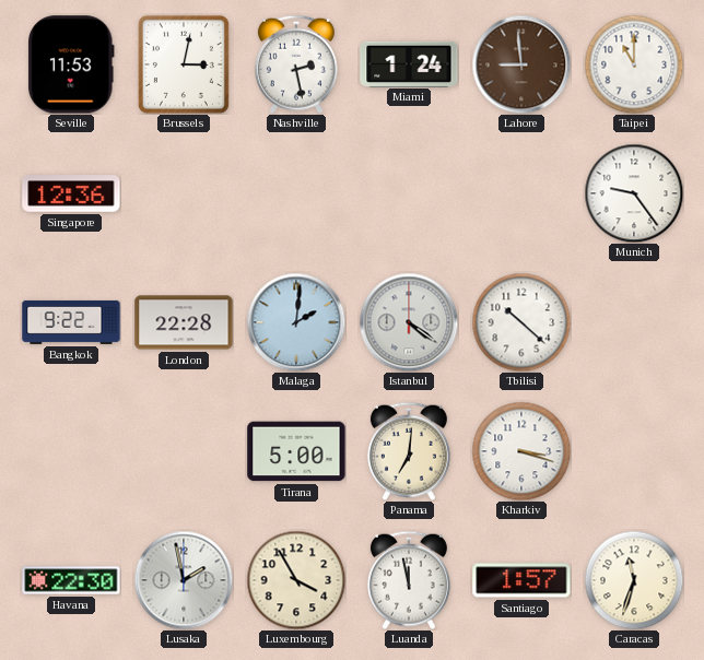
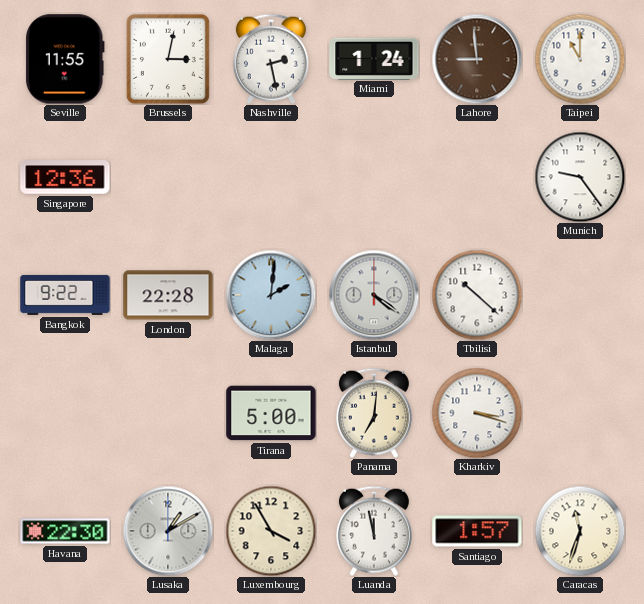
Seville: 11:53 -> 11:55
Lusaka: 1:58 -> 1:10
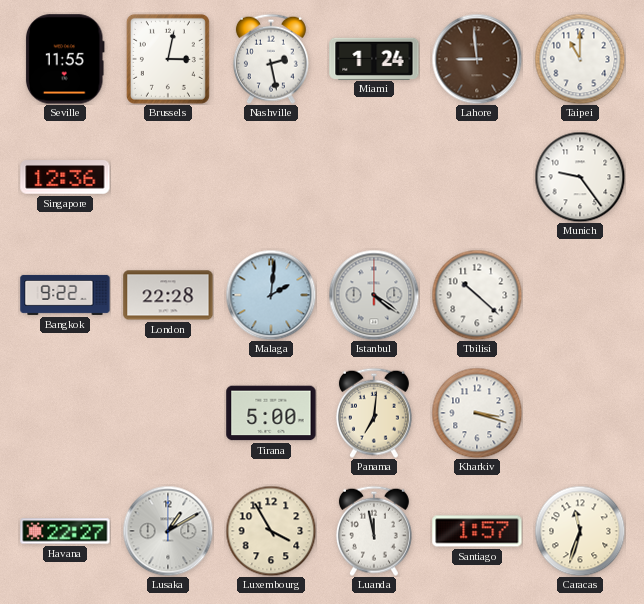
Havana: 22:30 -> 22:27
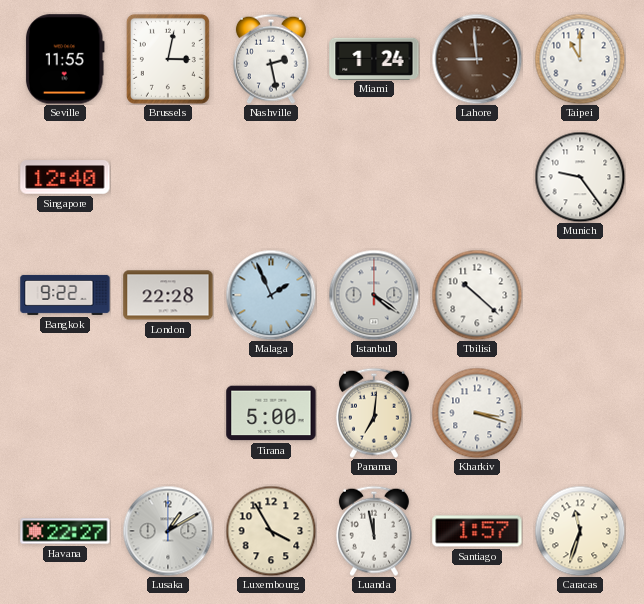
Singapore: 12:36 -> 12:40
Malaga: 2:01 -> 1:56
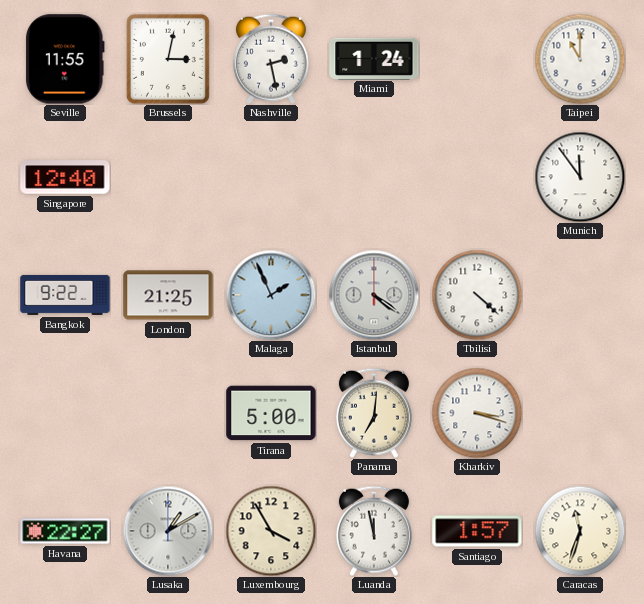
Lahore: 8:59 -> none
Munich: 9:24 -> 11:54
London: 22:28 -> 21:25
Tbilisi: 10:22 -> 4:22
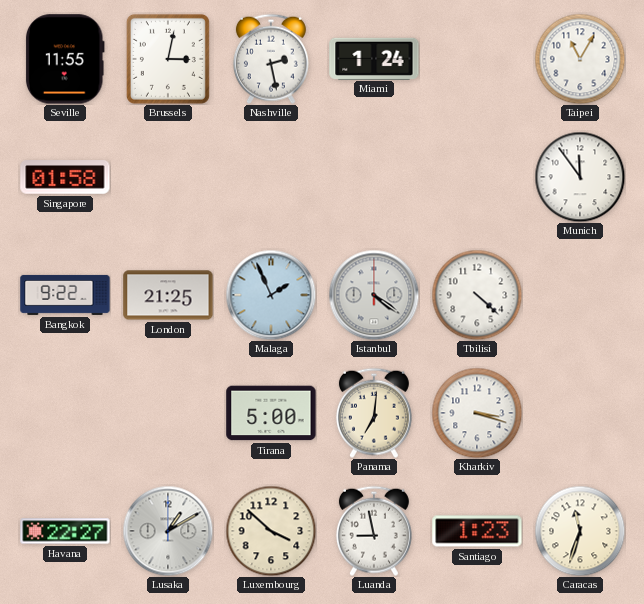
Taipei: 11:00 -> 11:05
Singapore: 12:40 -> 01:58
Luxembourg: 3:55 -> 3:52
Luanda: 11:58 -> 8:58
Santiago: 1:57 -> 1:23
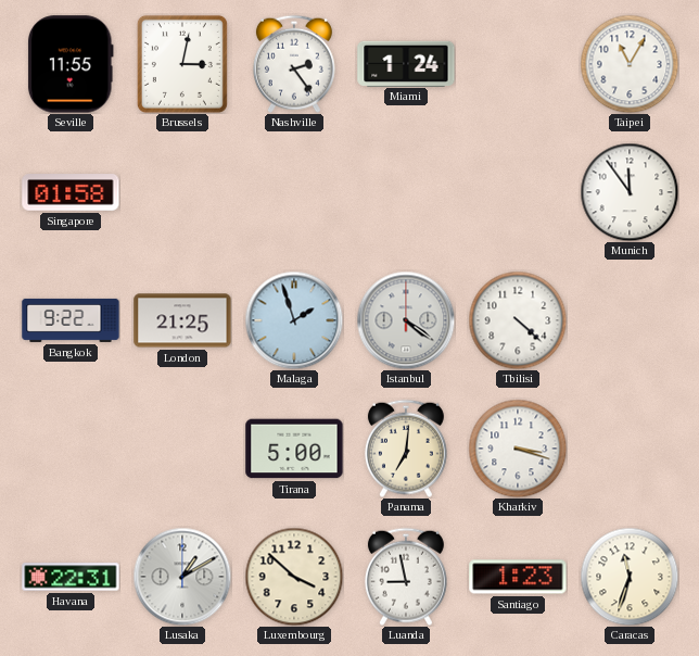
Nashville: 2:28 -> 2:24
Malaga: 1:56 -> 1:57
Havana: 22:27 -> 22:31
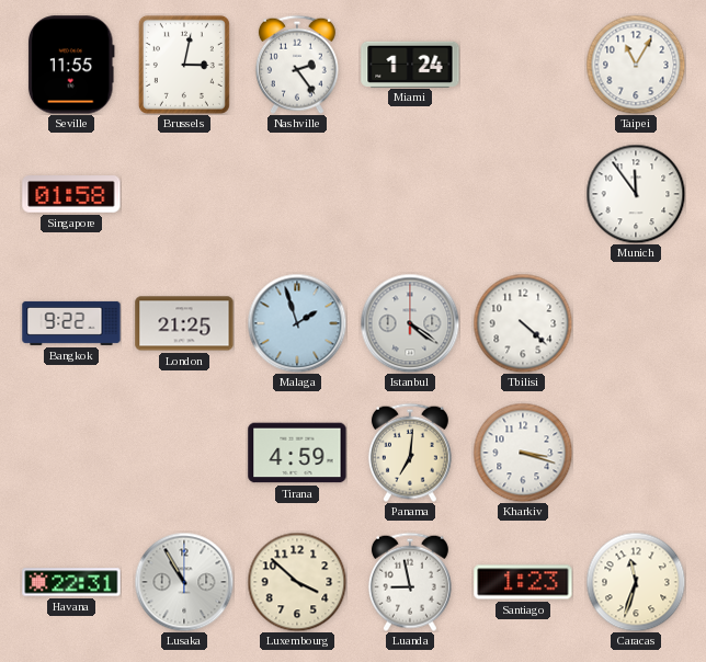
Tirana: 5:00 -> 4:59
Lusaka: 1:10 -> 10:55
